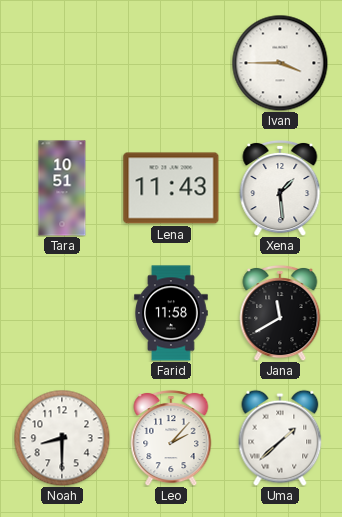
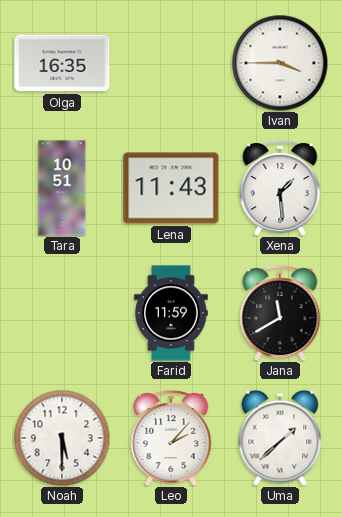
Olga: none -> 16:35
Farid: 11:58 -> 11:59
Noah: 8:30 -> 5:30
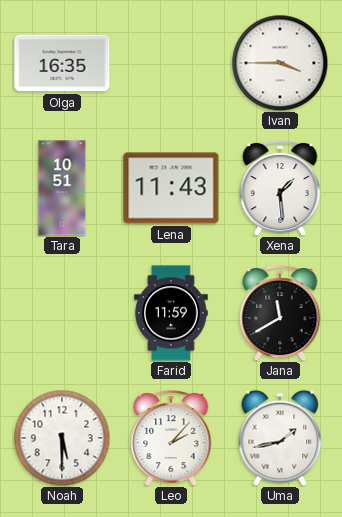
Uma: 1:38 -> 1:43
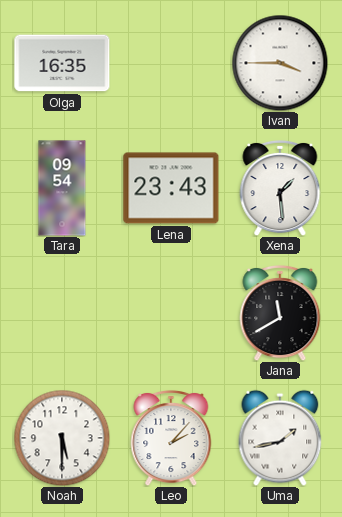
Tara: 10:51 -> 09:54
Lena: 11:43 -> 23:43
Farid: 11:59 -> none
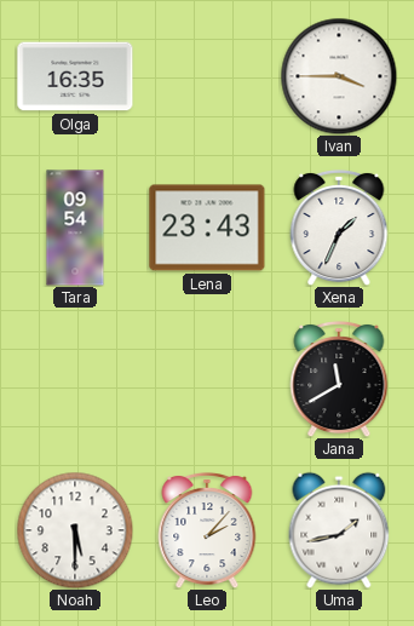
Xena: 1:29 -> 1:34
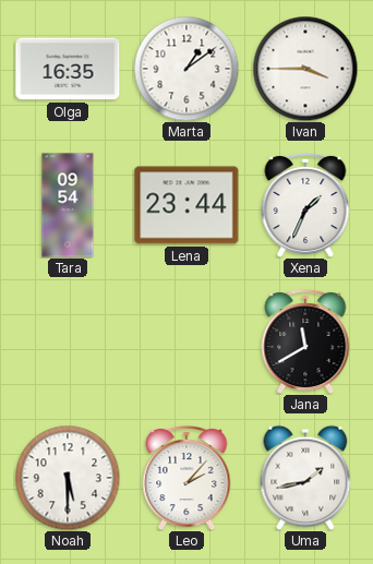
Marta: none -> 1:09
Lena: 23:43 -> 23:44
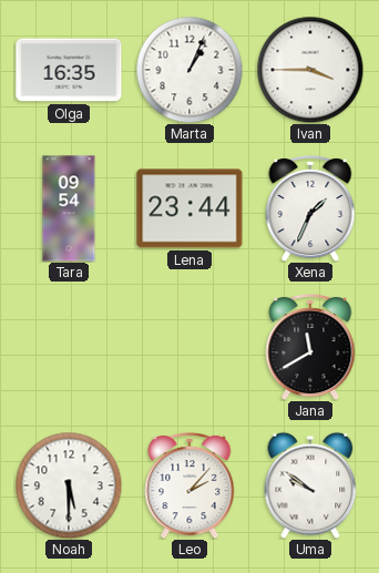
Marta: 1:09 -> 1:04
Uma: 1:43 -> 9:51
